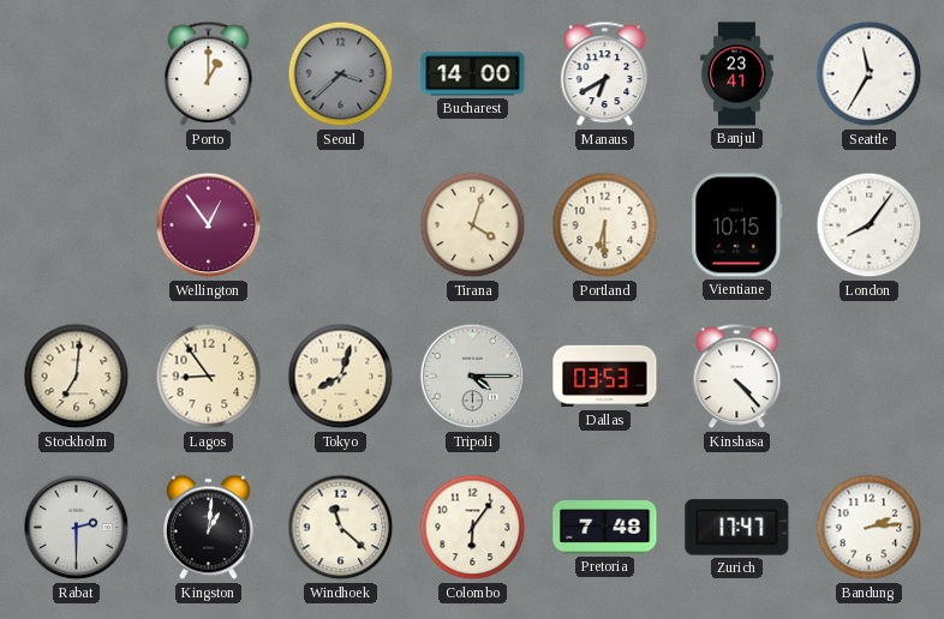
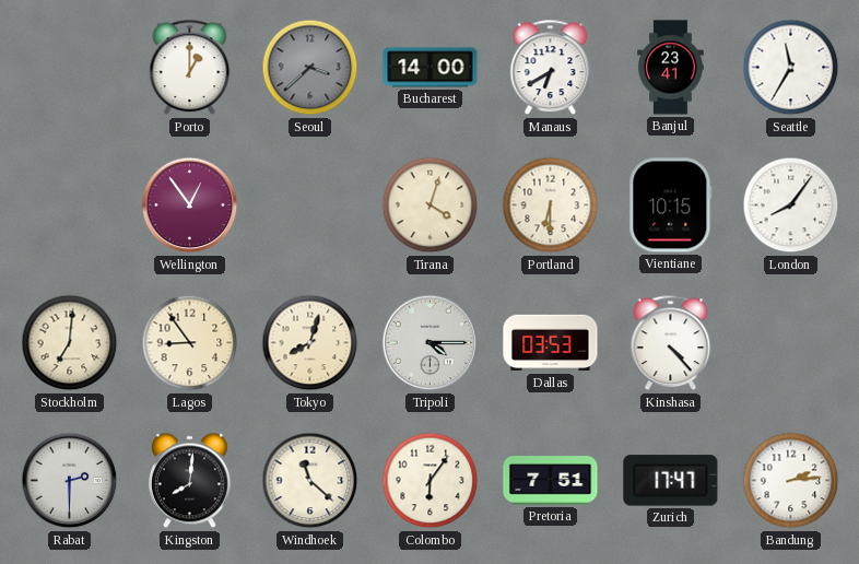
Kingston: 1:01 -> 8:01
Pretoria: 7:48 -> 7:51
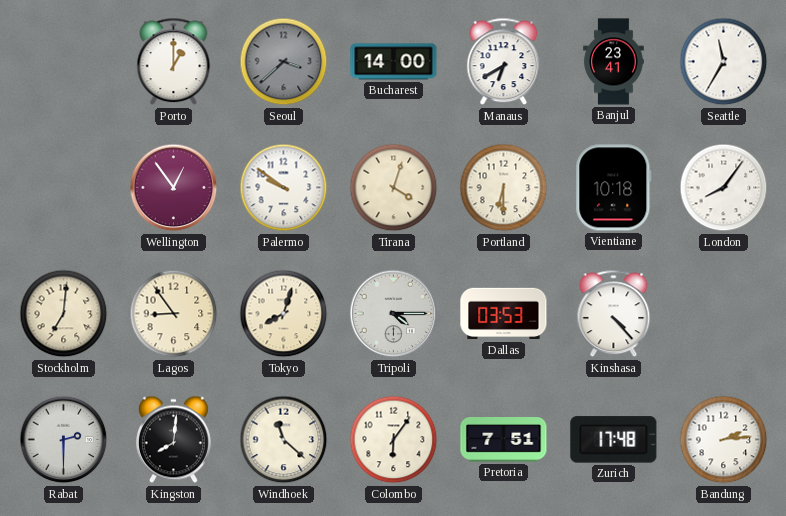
Palermo: none -> 9:51
Vientiane: 10:15 -> 10:18
Zurich: 17:47 -> 17:48
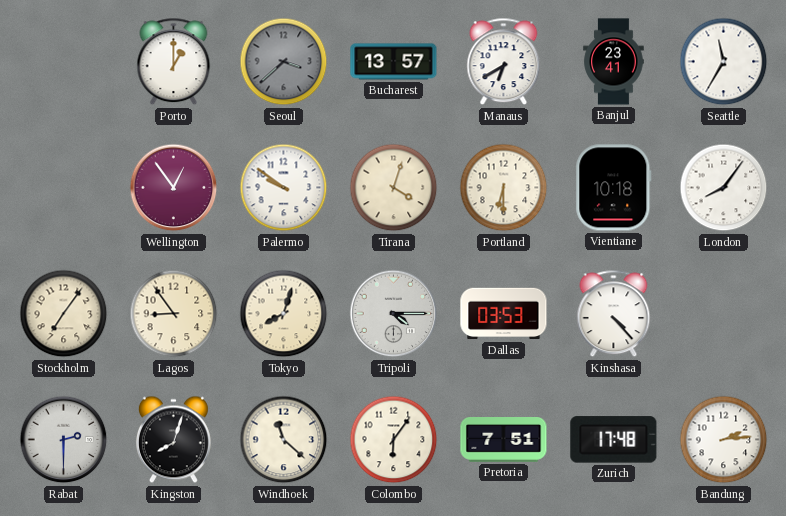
Bucharest: 14:00 -> 13:57
Stockholm: 7:01 -> 7:06
Kingston: 8:01 -> 8:03
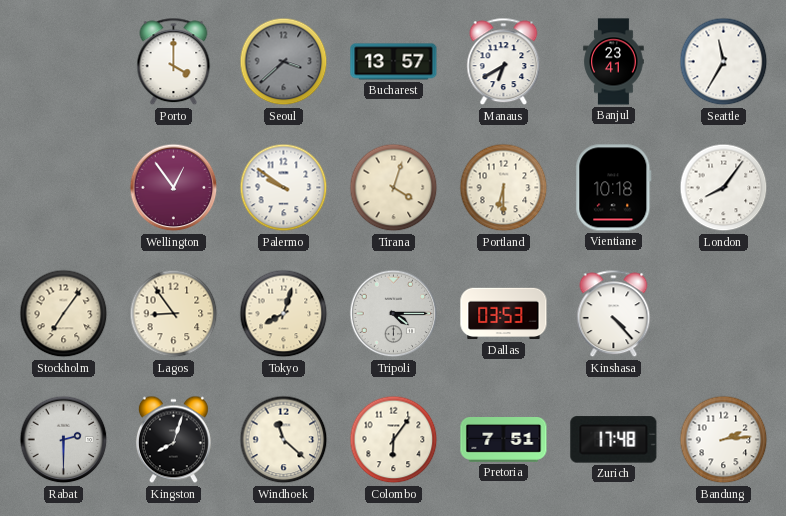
Porto: 1:00 -> 4:00
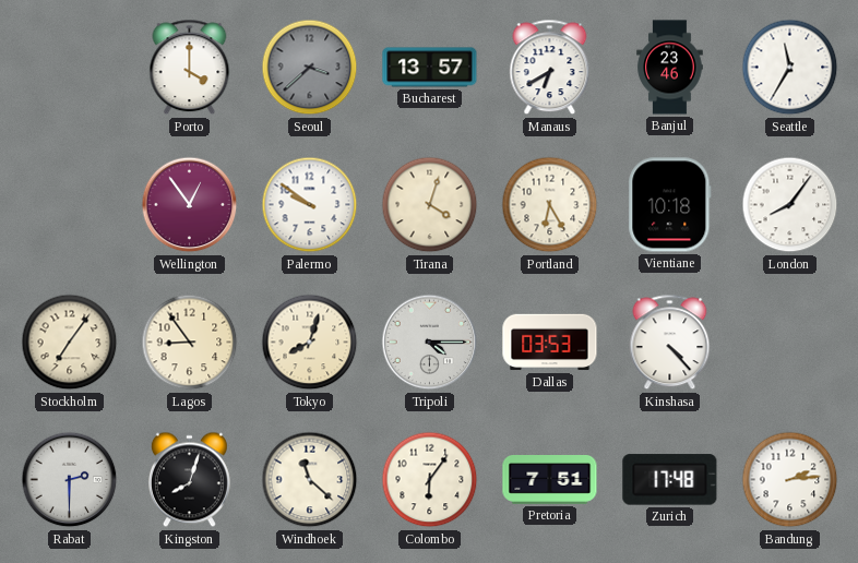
Banjul: 23:41 -> 23:46
Portland: 6:30 -> 6:25
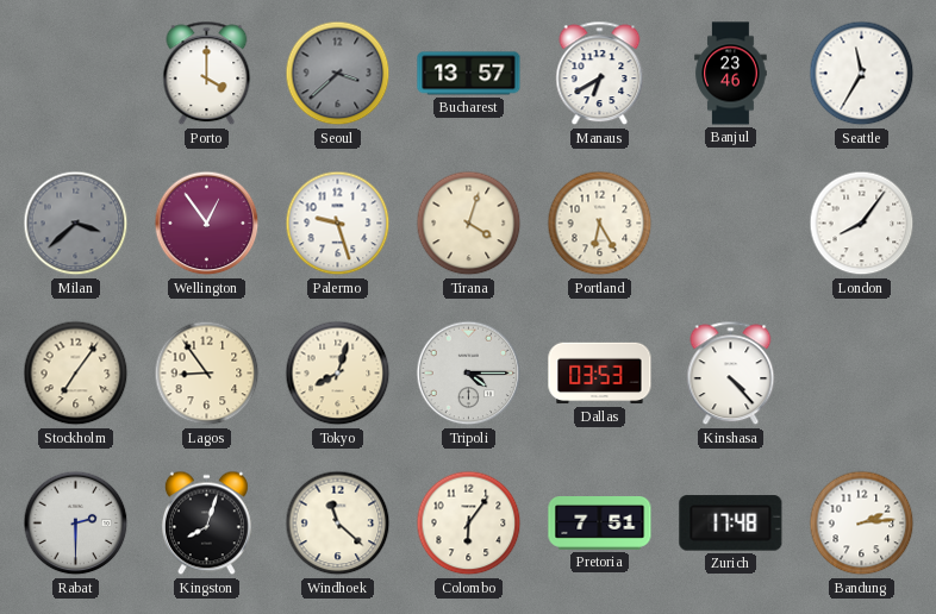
Milan: none -> 3:38
Palermo: 9:51 -> 9:27
Vientiane: 10:18 -> none
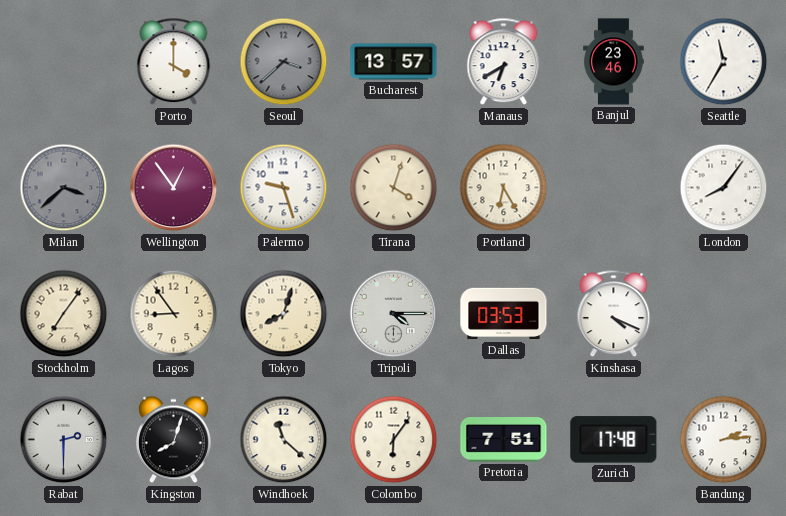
Kinshasa: 4:23 -> 4:19
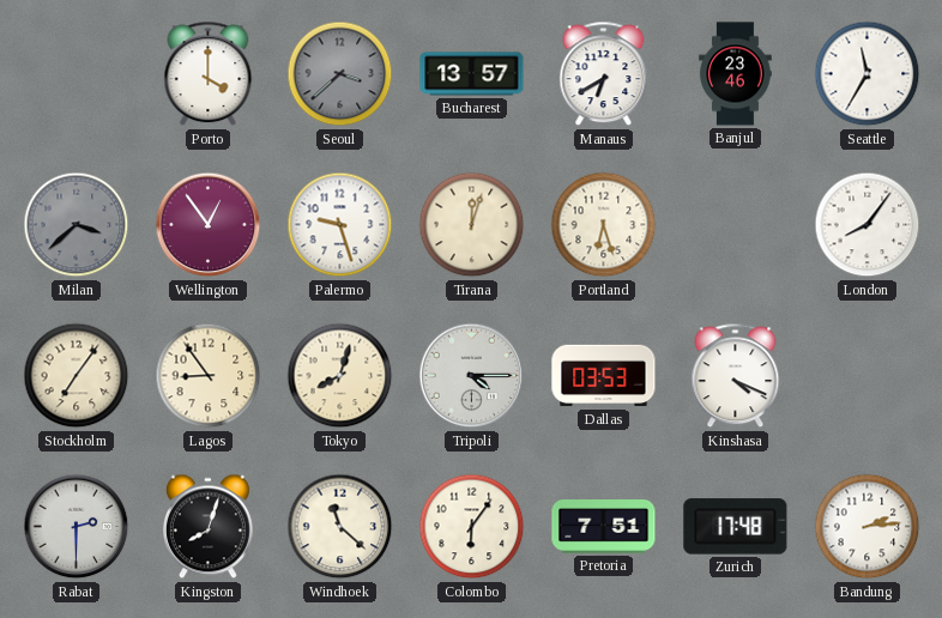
Tirana: 4:03 -> 12:03
Portland: 6:25 -> 6:27
